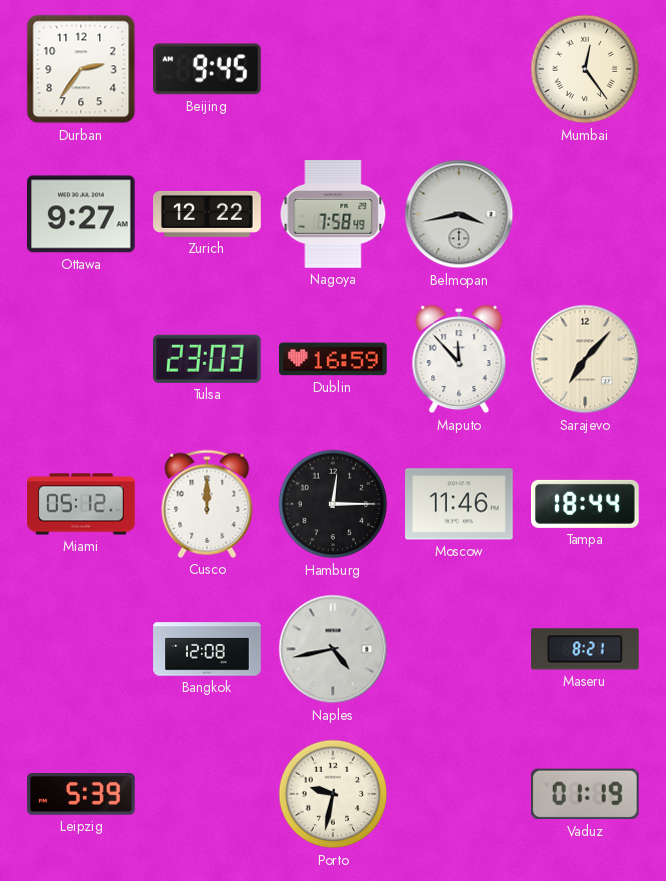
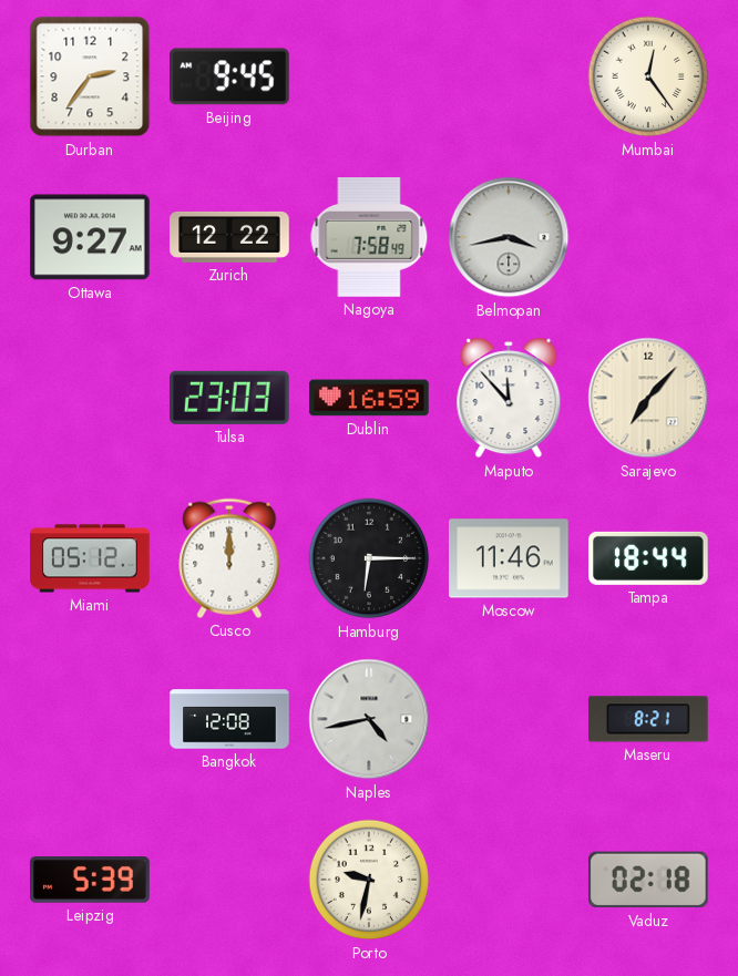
Hamburg: 12:15 -> 6:15
Vaduz: 01:19 -> 02:18
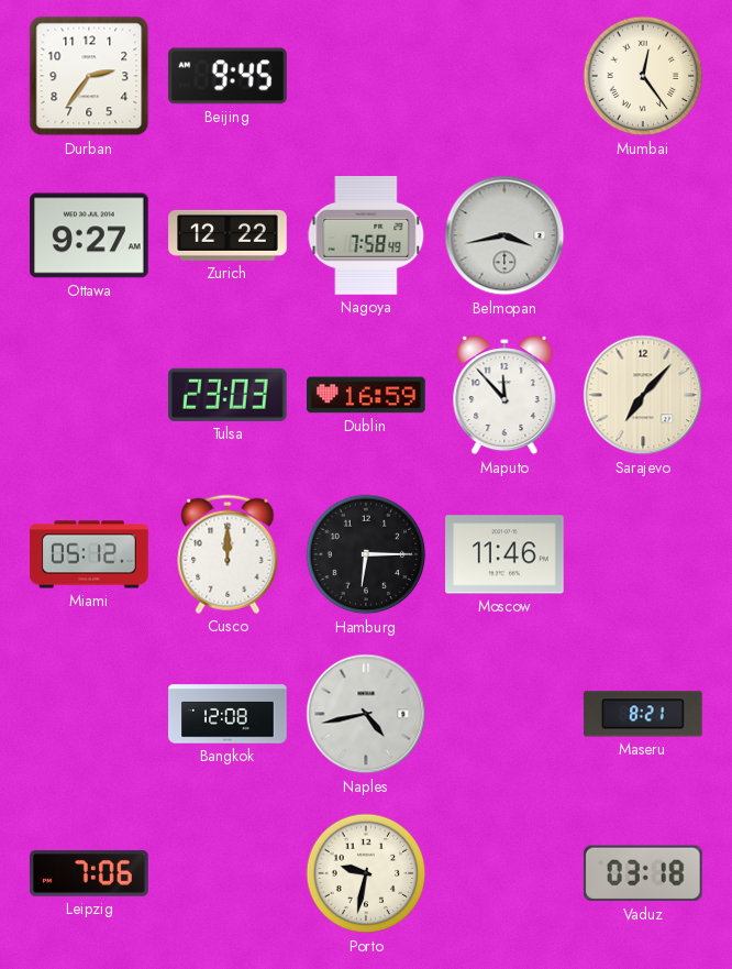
Tampa: 18:44 -> none
Leipzig: 5:39 -> 7:06
Vaduz: 02:18 -> 03:18
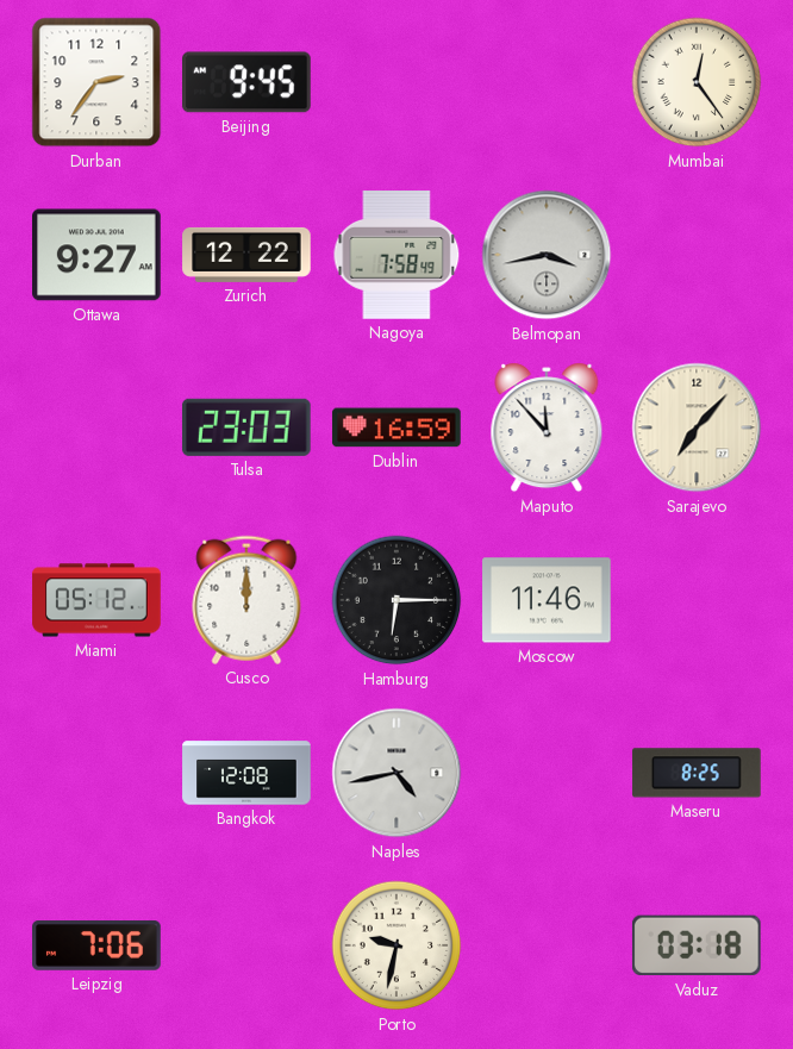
Maseru: 8:21 -> 8:25
